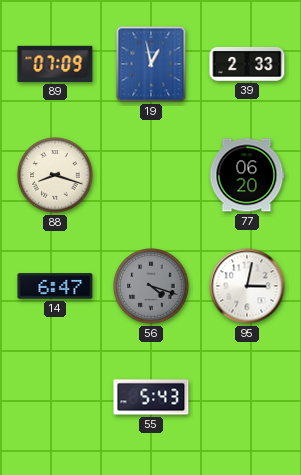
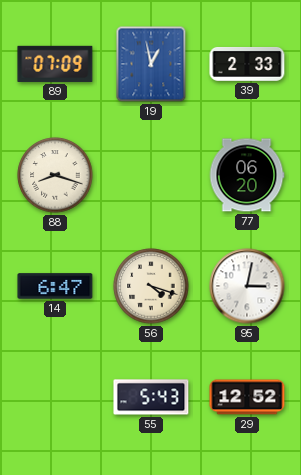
56 dial: grey -> cream
29: none -> 12:52
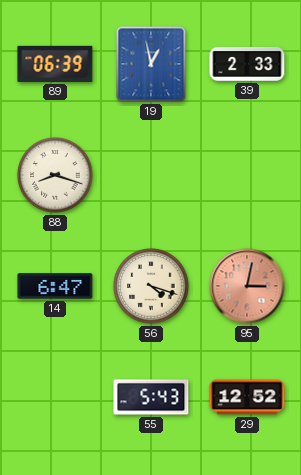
89: 07:09 -> 06:39
77: 06:20 -> none
95 dial: white -> salmon
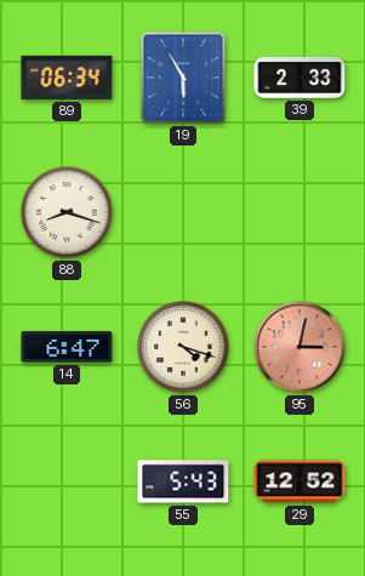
89: 06:39 -> 06:34
19: 12:58 -> 5:55
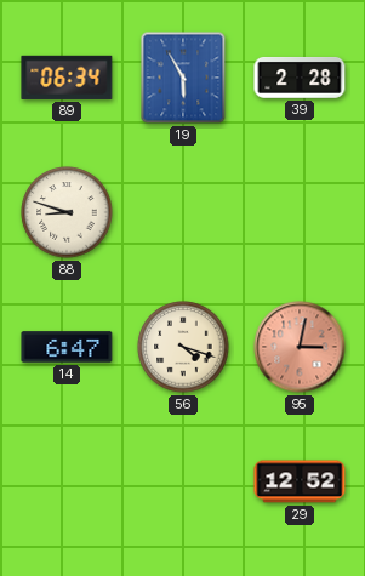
39: 2:33 -> 2:28
88: 8:18 -> 8:48
55: 5:43 -> none
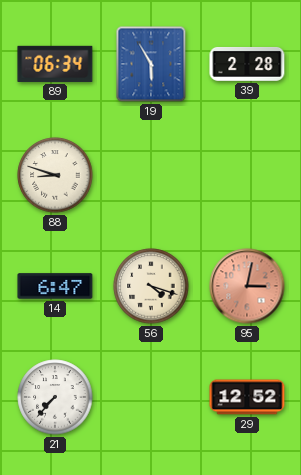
21: none -> 7:37
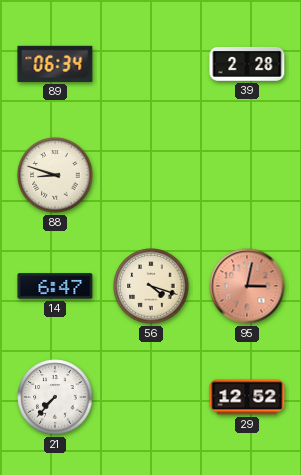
19: 5:55 -> none
